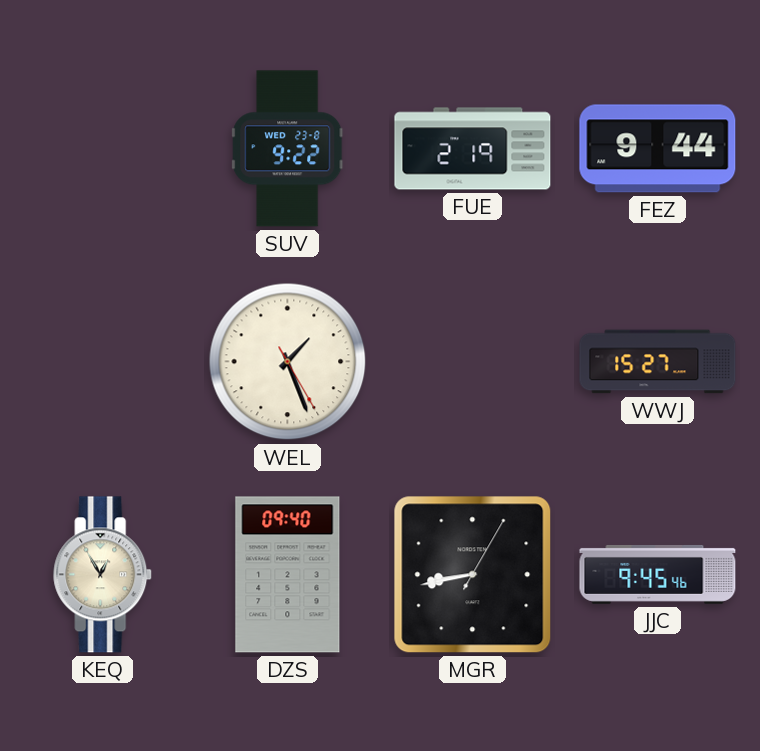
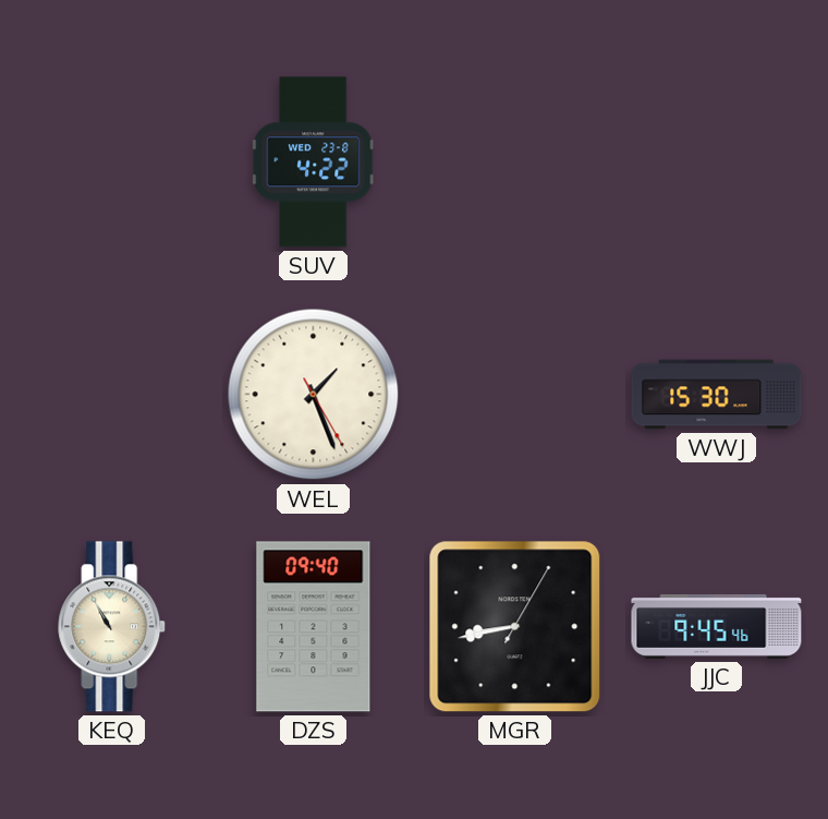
SUV: 9:22 -> 4:22
FUE: 2:19 -> none
FEZ: 9:44 -> none
WWJ: 15:27 -> 15:30
KEQ: 12:55 -> 10:55
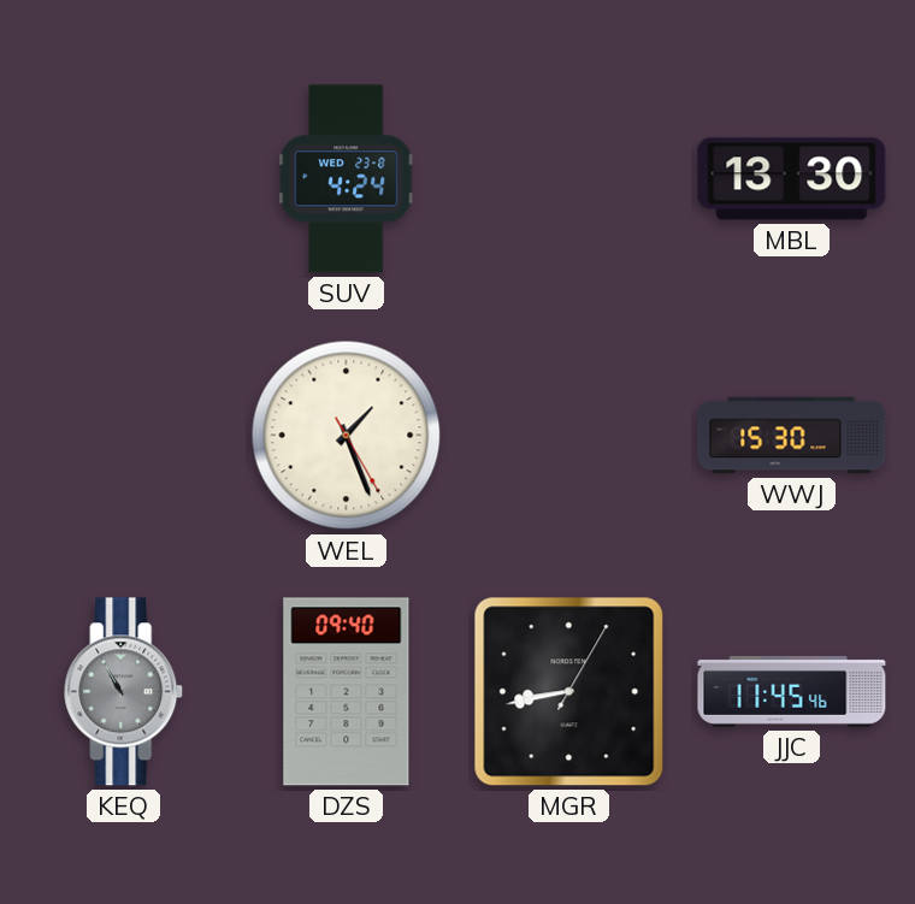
SUV: 4:22 -> 4:24
MBL: none -> 13:30
KEQ dial: cream -> grey
JJC: 9:45 -> 11:45
